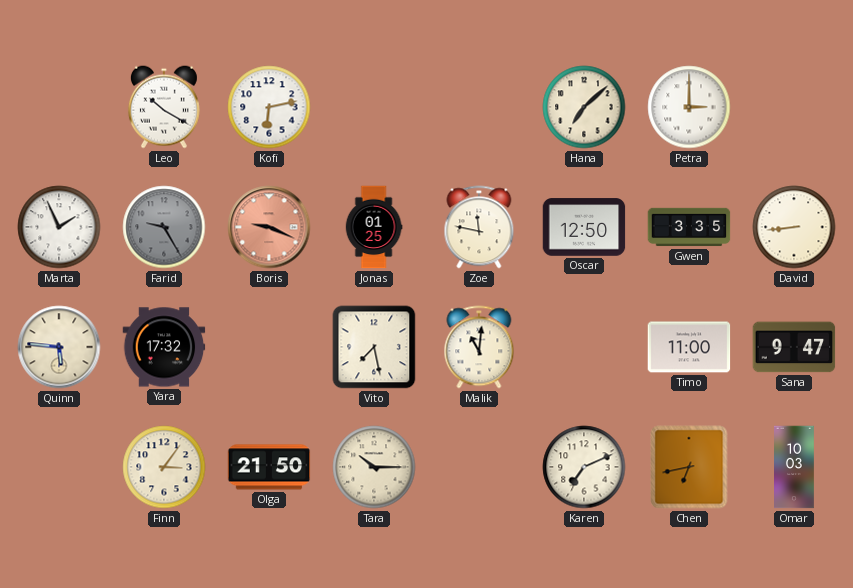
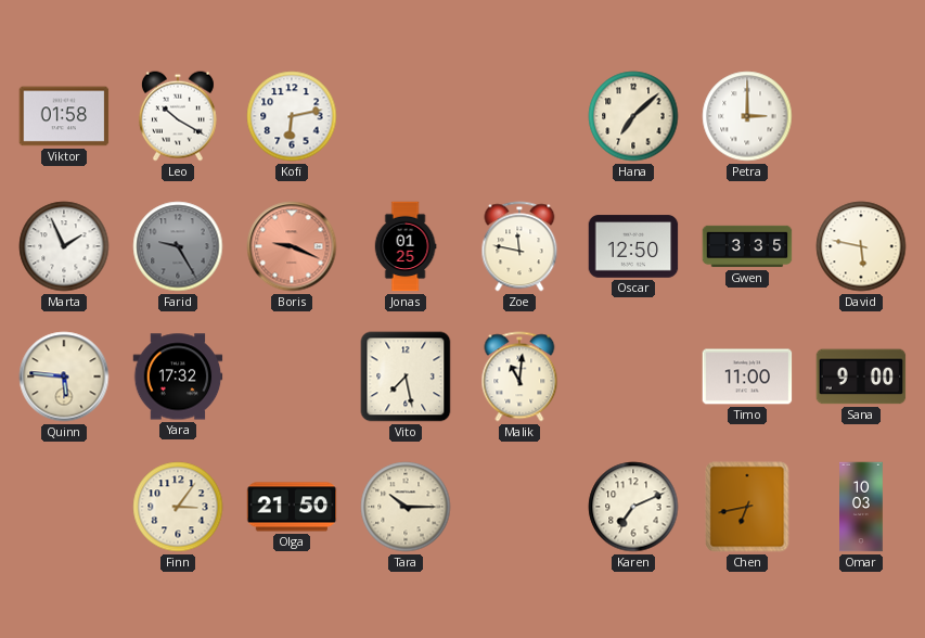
Viktor: none -> 01:58
David: 8:44 -> 5:47
Sana: 9:47 -> 9:00
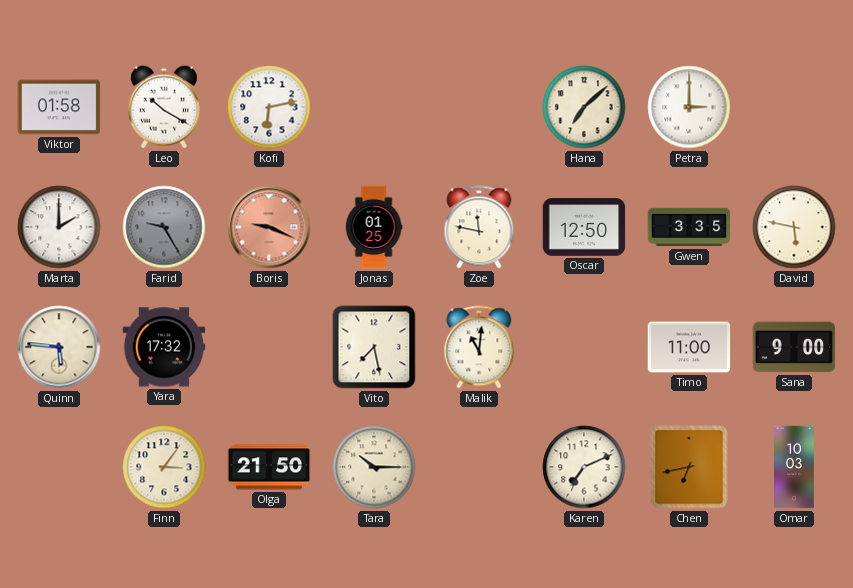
Marta: 1:56 -> 2:00
